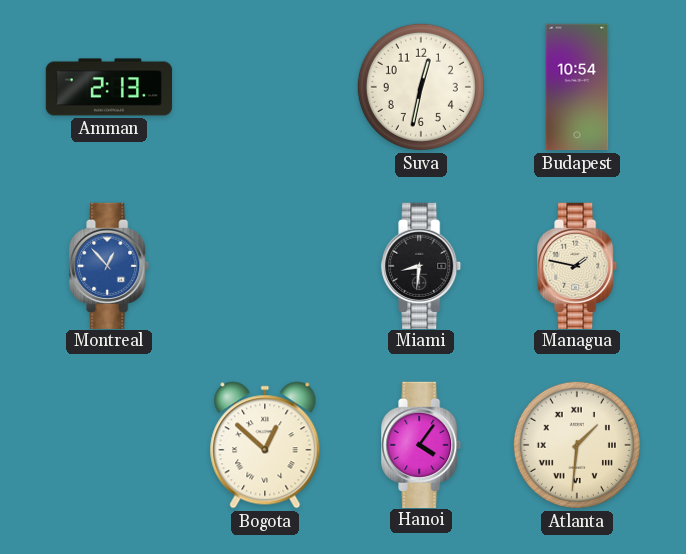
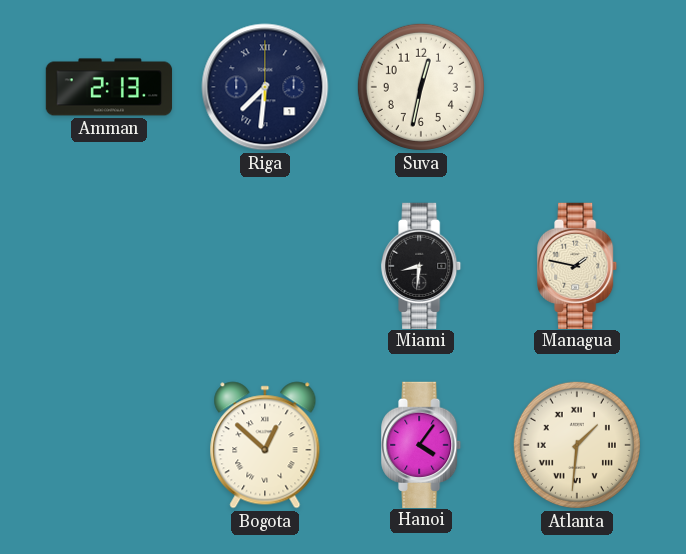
Riga: none -> 7:31
Budapest: 10:54 -> none
Montreal: 12:53 -> none
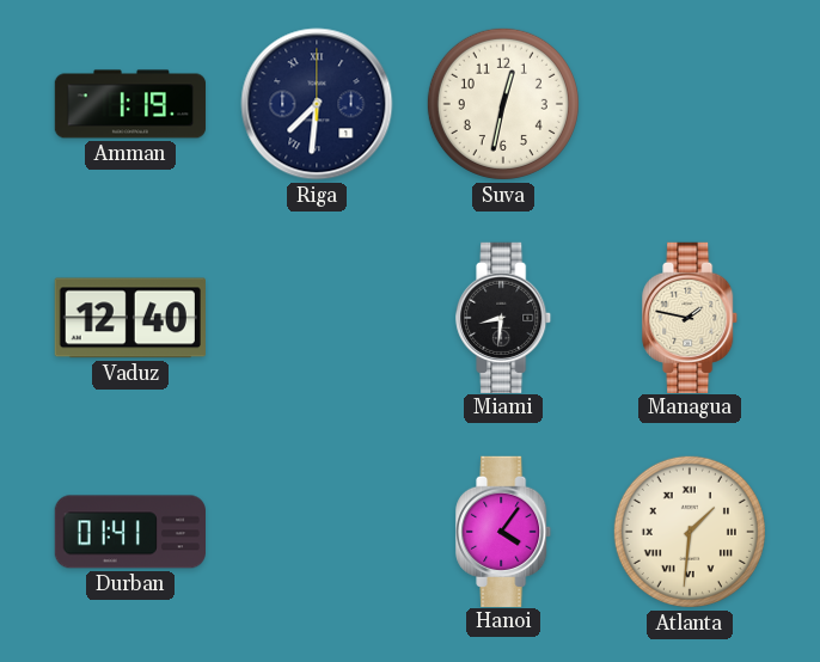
Amman: 2:13 -> 1:19
Vaduz: none -> 12:40
Durban: none -> 01:41
Bogota: 12:52 -> none
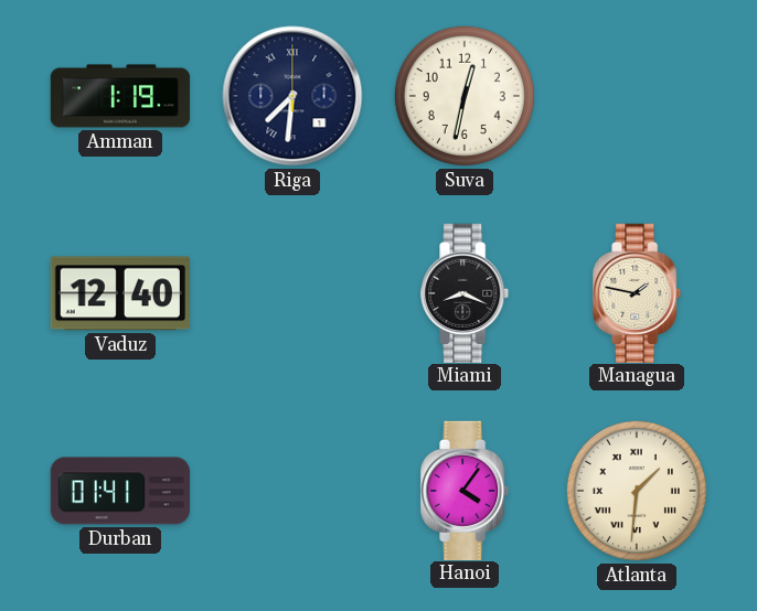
Miami: 8:31 -> 8:19
